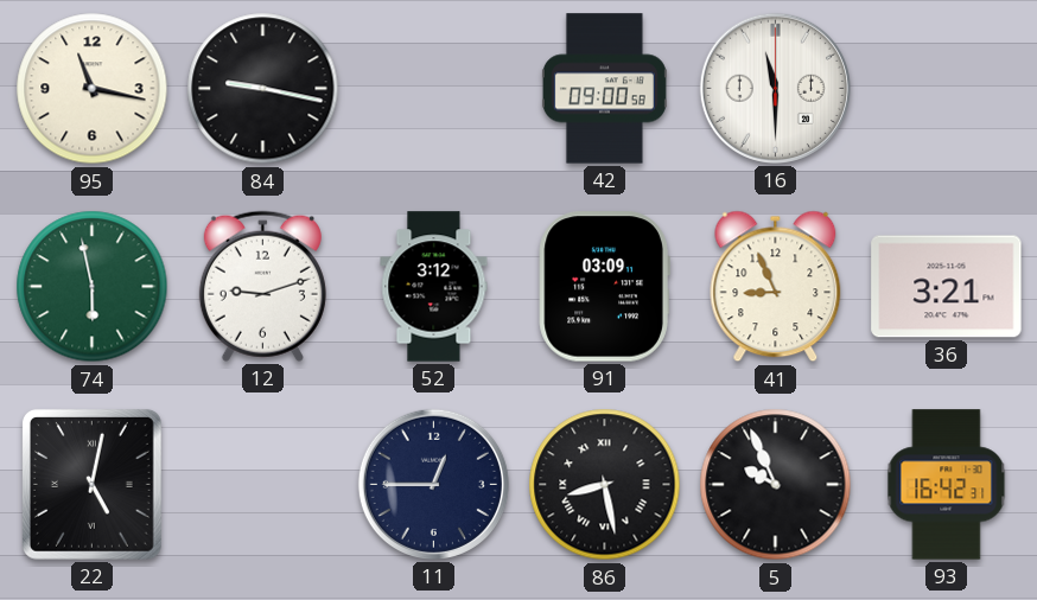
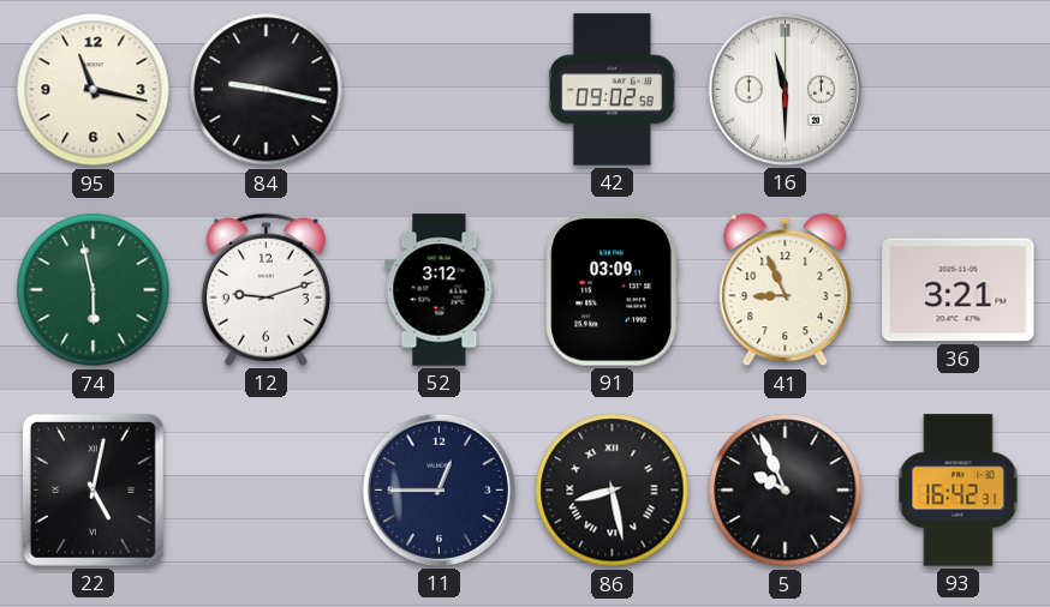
42: 09:00 -> 09:02
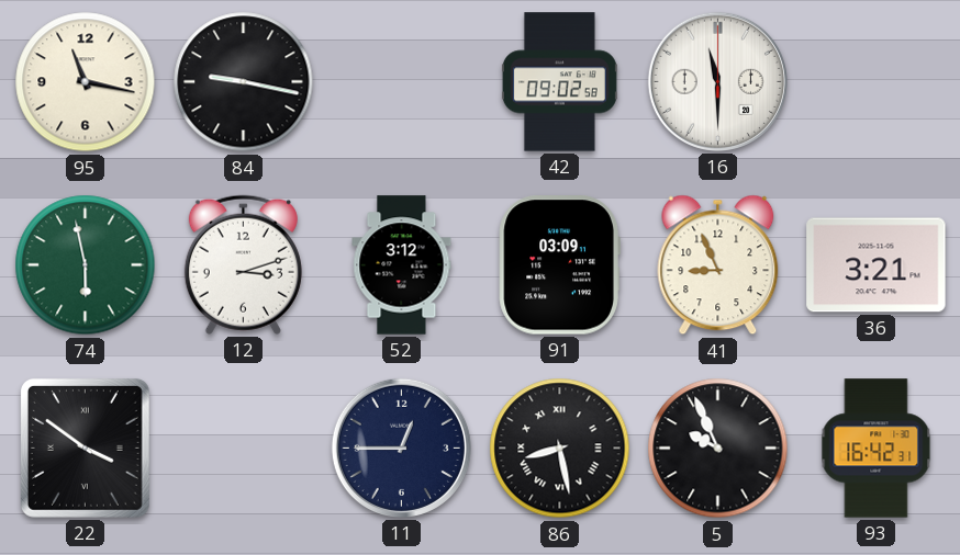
12: 9:12 -> 3:12
22: 5:02 -> 3:51
